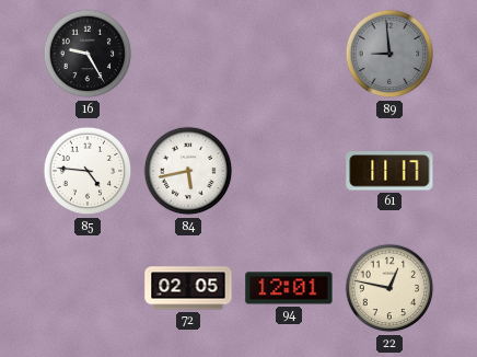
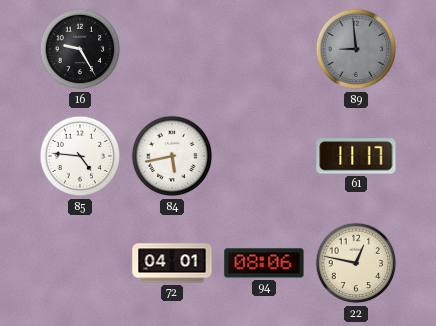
72: 02:05 -> 04:01
94: 12:01 -> 08:06
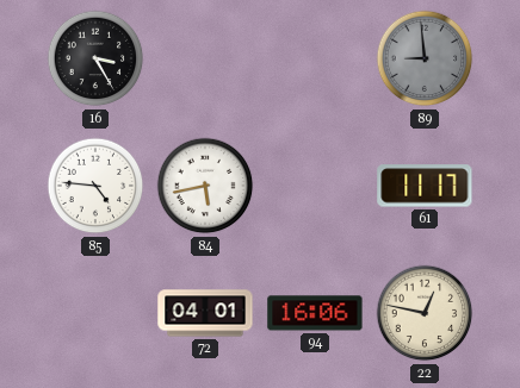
16: 9:25 -> 3:25
94: 08:06 -> 16:06
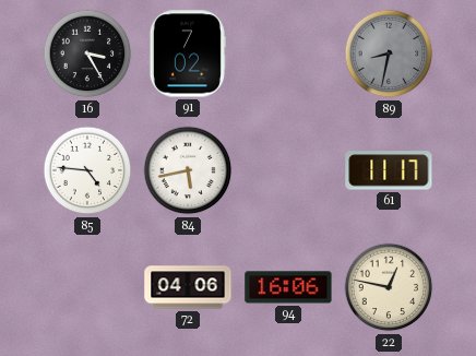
91: none -> 7:02
89: 8:59 -> 8:32
72: 04:01 -> 04:06
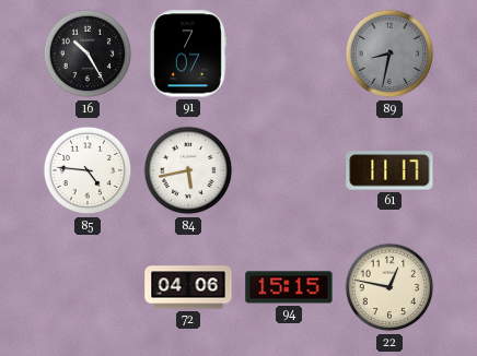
16: 3:25 -> 10:25
91: 7:02 -> 7:07
94: 16:06 -> 15:15
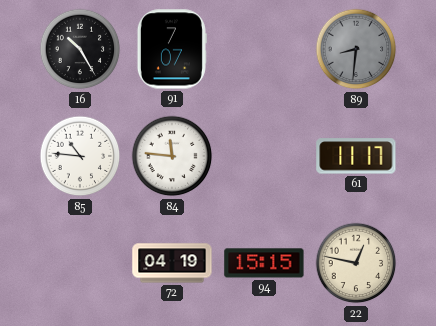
89: 8:32 -> 8:31
85: 4:46 -> 10:46
84: 5:43 -> 11:46
72: 04:06 -> 04:19
